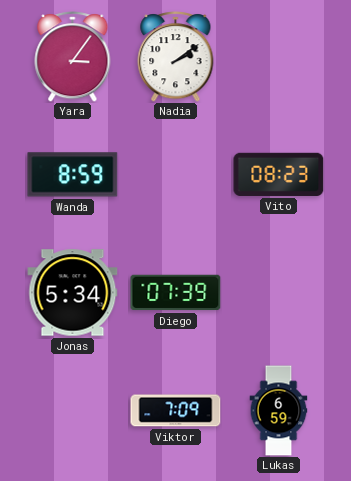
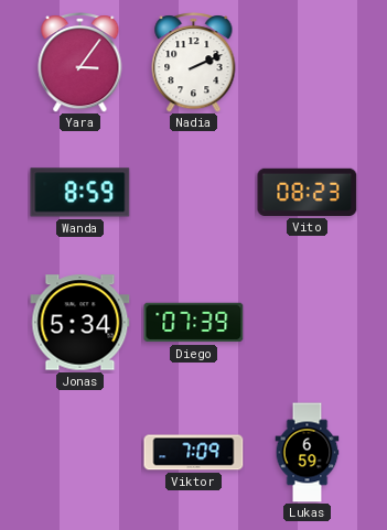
Nadia: 2:09 -> 2:11
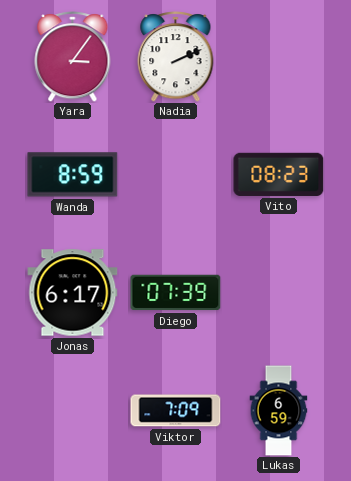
Jonas: 5:34 -> 6:17
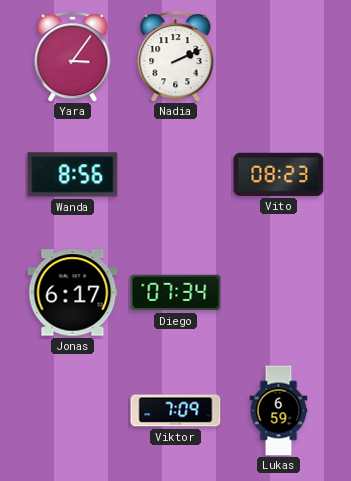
Wanda: 8:59 -> 8:56
Diego: 07:39 -> 07:34
